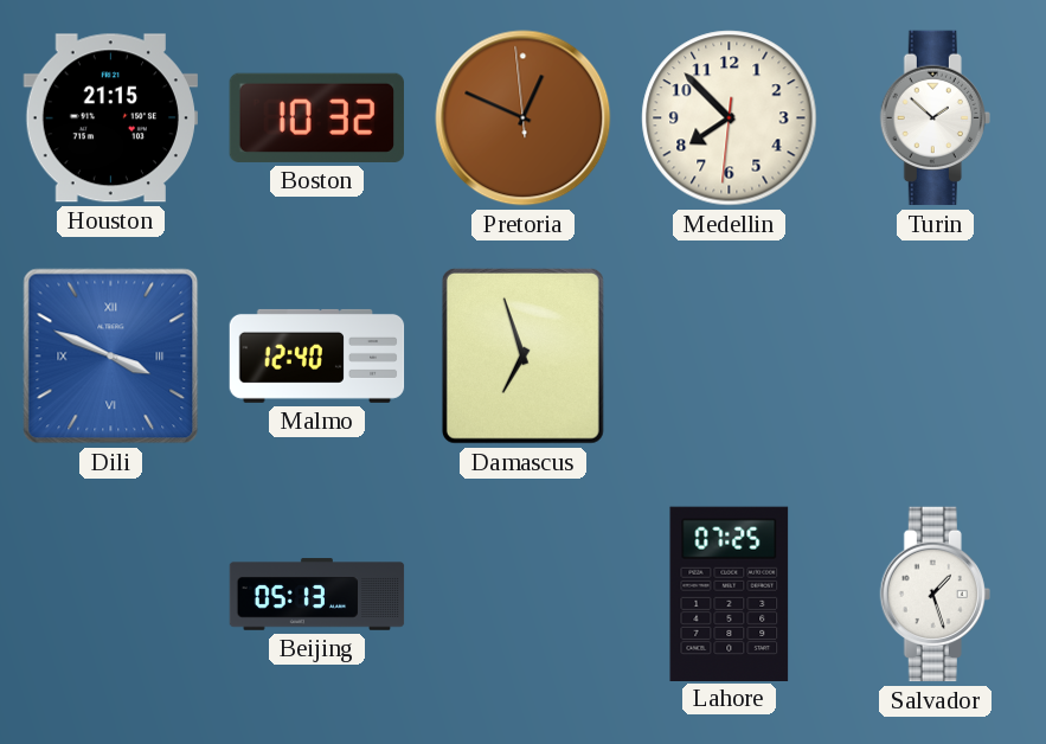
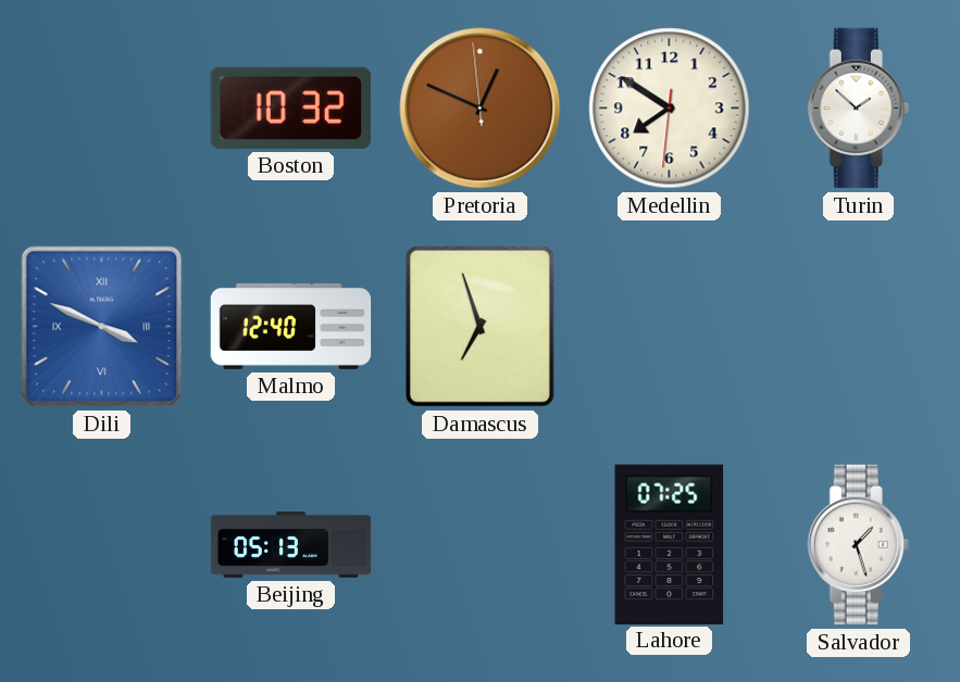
Houston: 21:15 -> none
Medellin: 7:52 -> 7:50
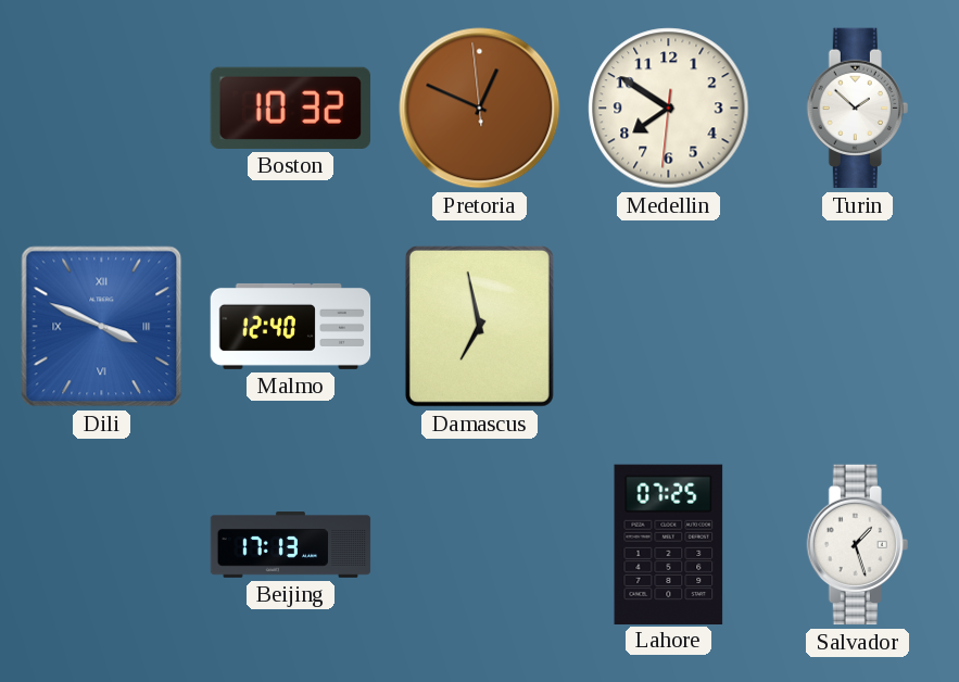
Damascus: 6:57 -> 6:58
Beijing: 05:13 -> 17:13
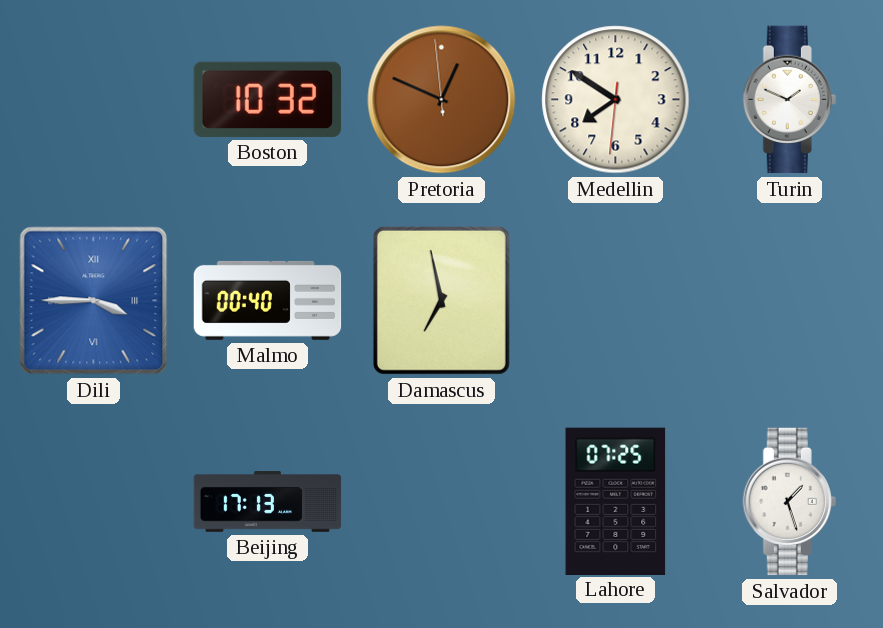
Turin: 1:52 -> 1:49
Dili: 3:49 -> 3:45
Malmo: 12:40 -> 00:40
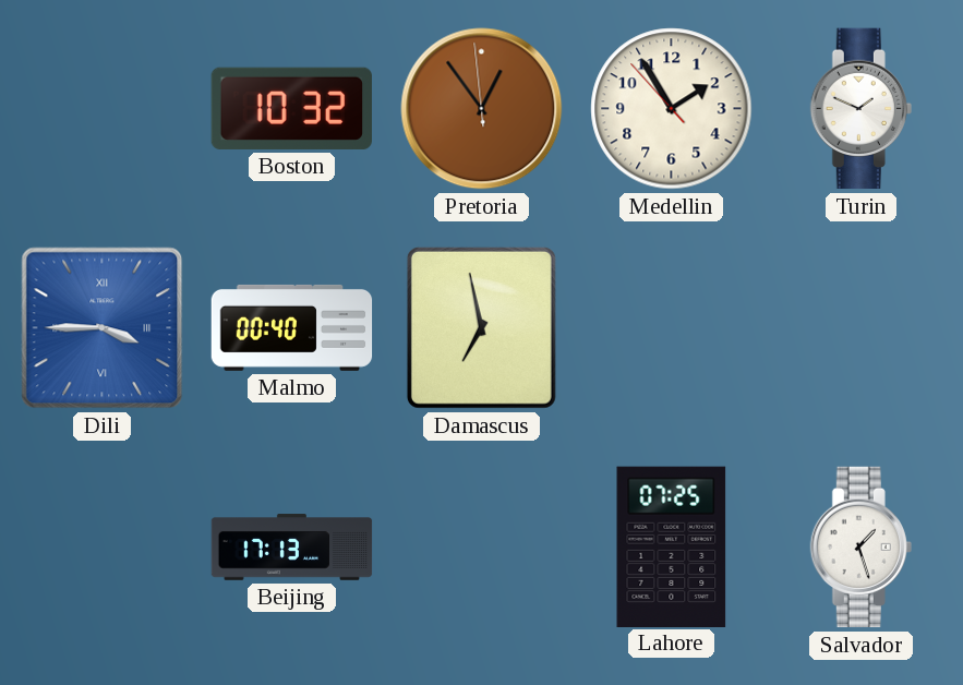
Pretoria: 12:48 -> 12:53
Medellin: 7:50 -> 1:54
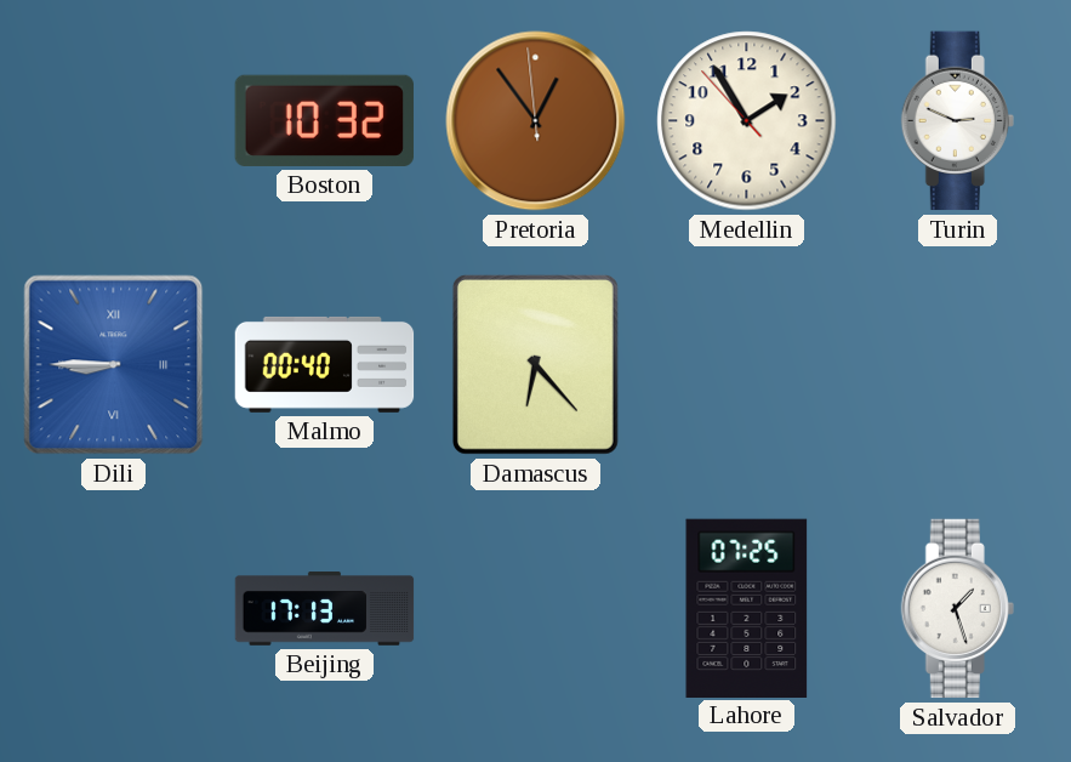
Turin: 1:49 -> 2:49
Dili: 3:45 -> 8:45
Damascus: 6:58 -> 6:23
